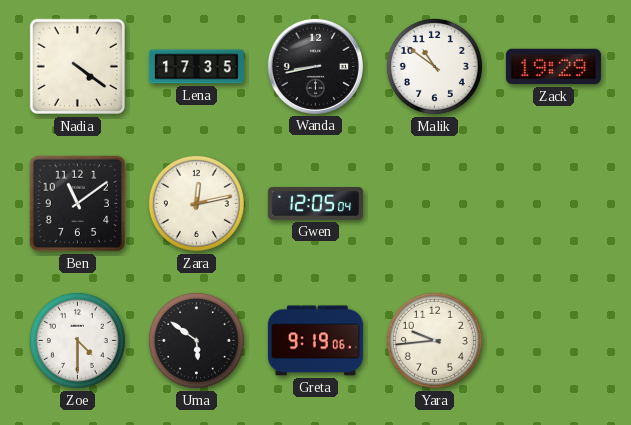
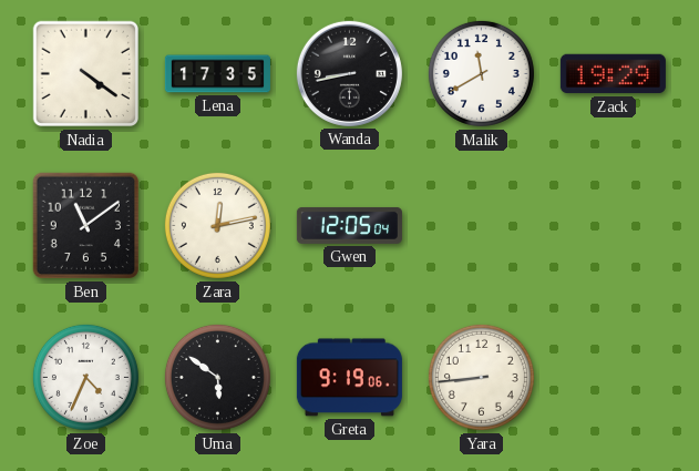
Malik: 10:51 -> 11:40
Zoe: 4:30 -> 4:34
Yara: 9:44 -> 8:44
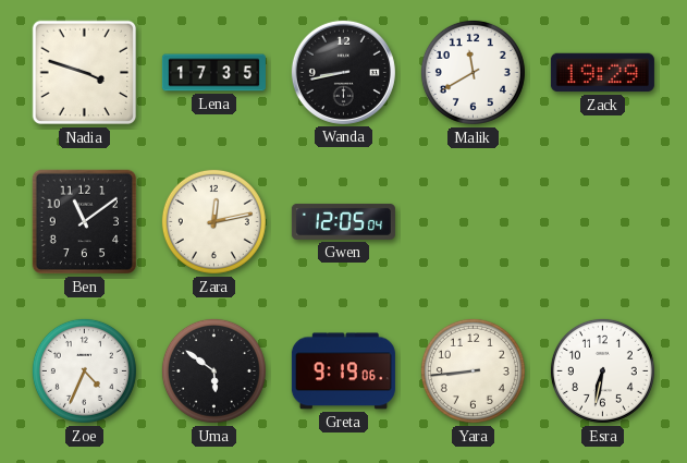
Nadia: 4:21 -> 3:48
Esra: none -> 6:32
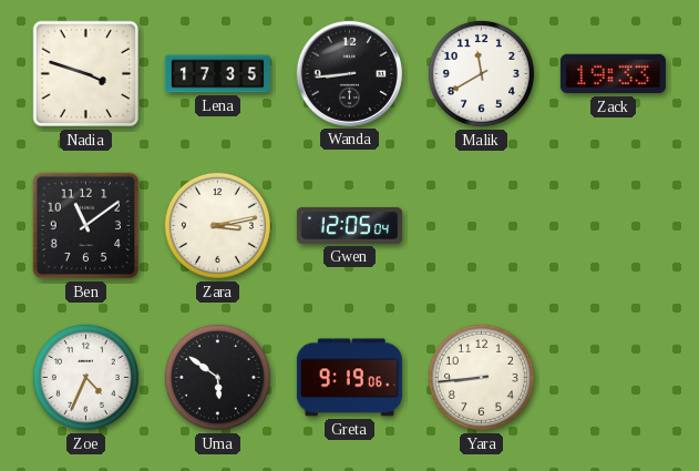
Wanda: 8:43 -> 8:44
Zack: 19:29 -> 19:33
Zara: 12:13 -> 3:13
Esra: 6:32 -> none
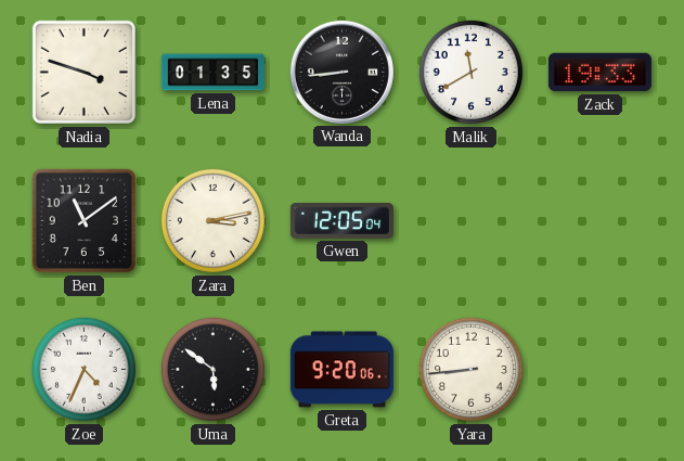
Lena: 17:35 -> 01:35
Greta: 9:19 -> 9:20
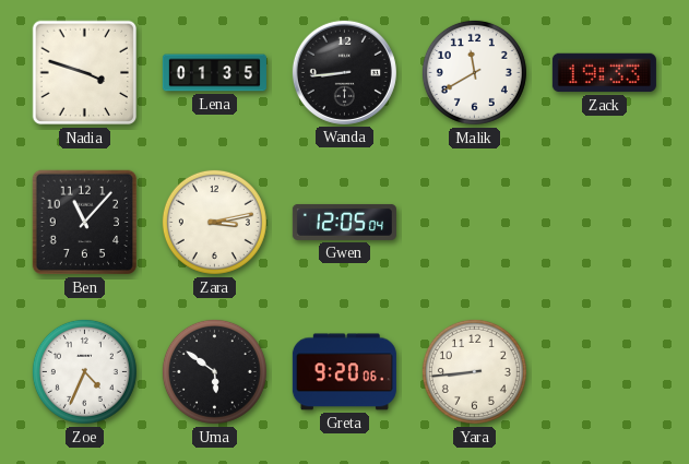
Ben: 11:09 -> 11:07
